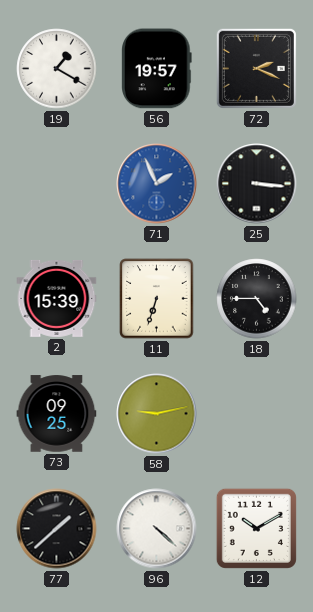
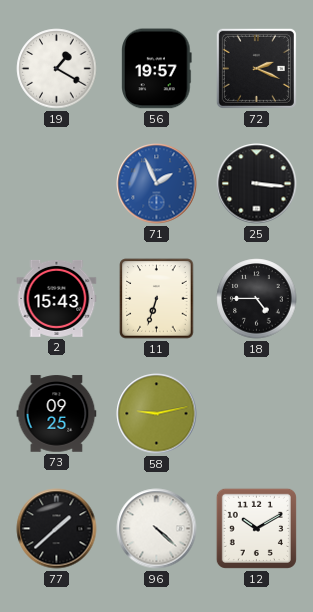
2: 15:39 -> 15:43
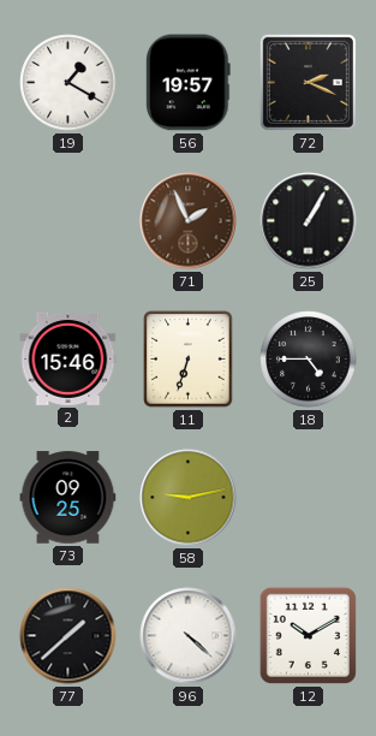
71 dial: blue -> brown
25: 3:16 -> 1:05
2: 15:43 -> 15:46
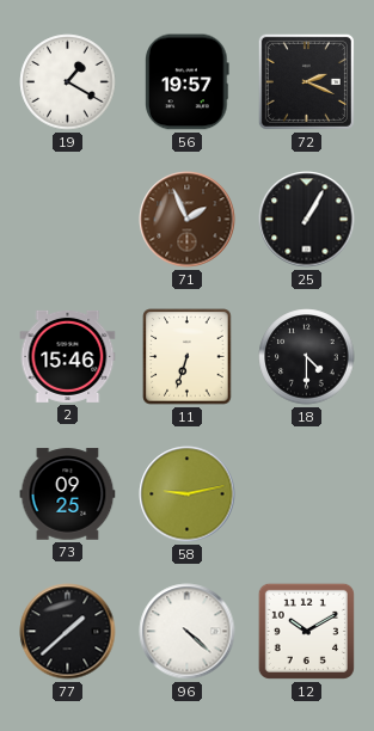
18: 4:45 -> 4:30
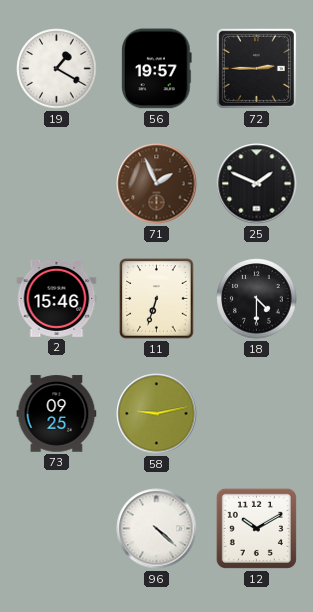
72: 2:19 -> 2:45
25: 1:05 -> 1:49
77: 1:38 -> none
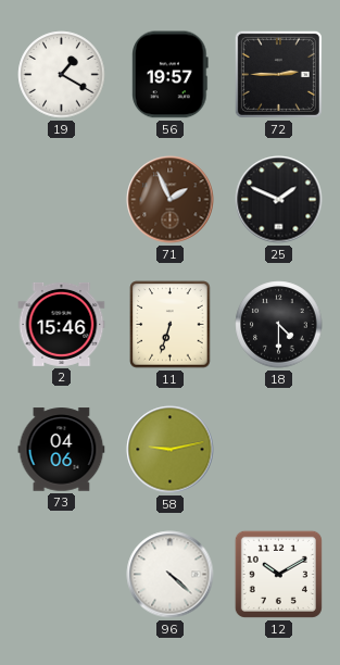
73: 09:25 -> 04:06
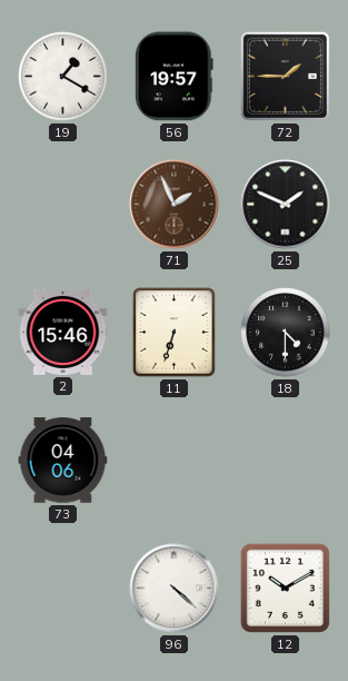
72: 2:45 -> 1:45
58: 9:13 -> none
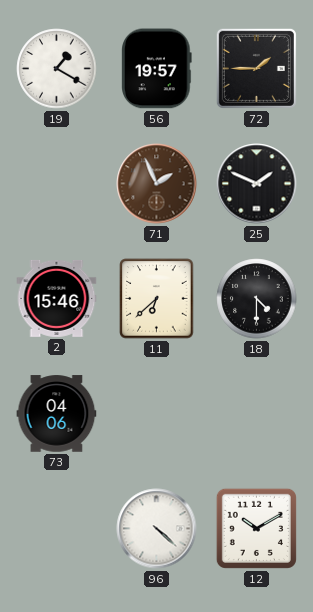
11: 6:33 -> 6:38
